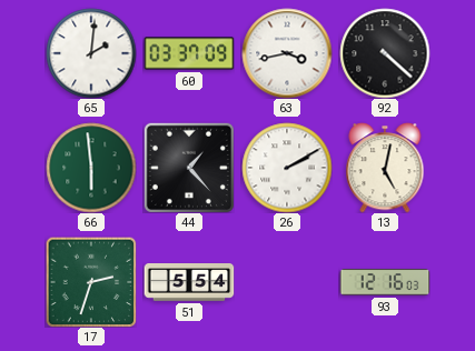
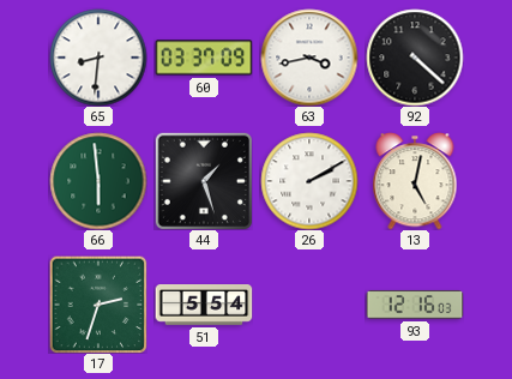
65: 2:01 -> 8:31
44: 1:23 -> 1:27
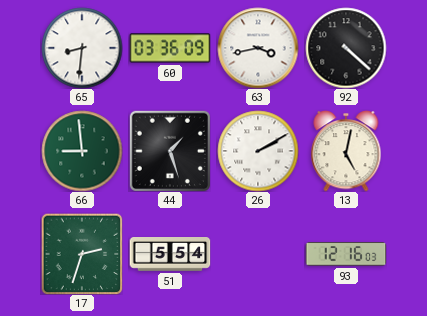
60: 03:37 -> 03:36
66: 5:59 -> 8:59
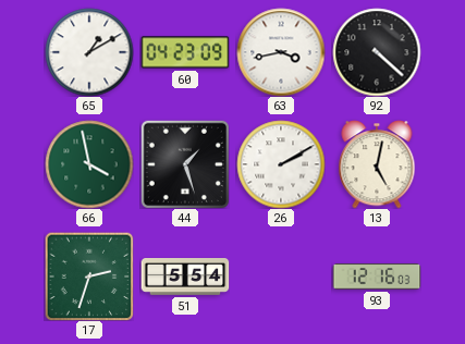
65: 8:31 -> 1:10
60: 03:36 -> 04:23
66: 8:59 -> 3:58
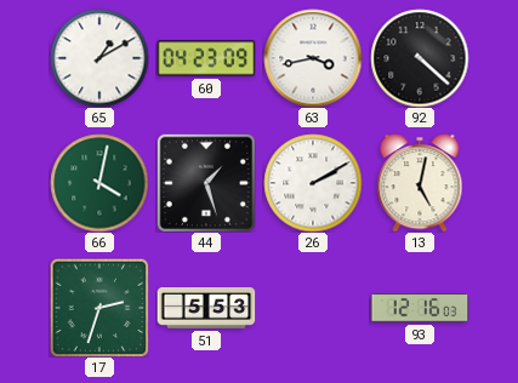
66: 3:58 -> 4:02
51: 5:54 -> 5:53
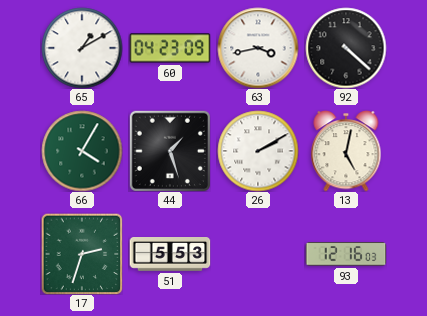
66: 4:02 -> 4:05
